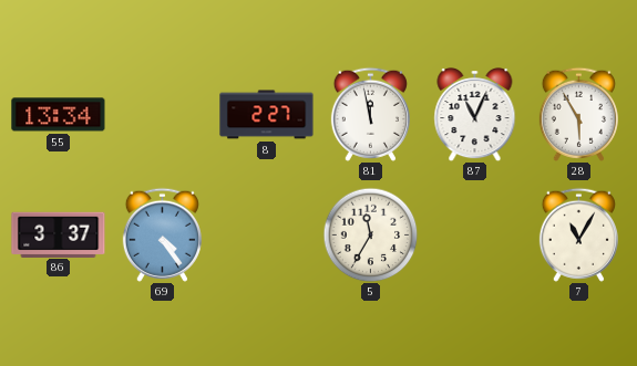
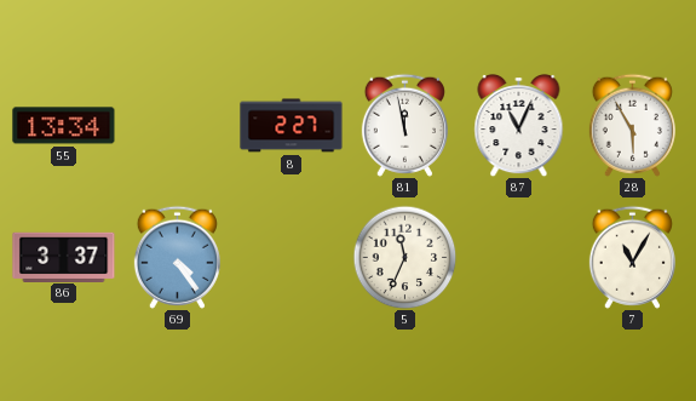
5: 11:35 -> 11:34
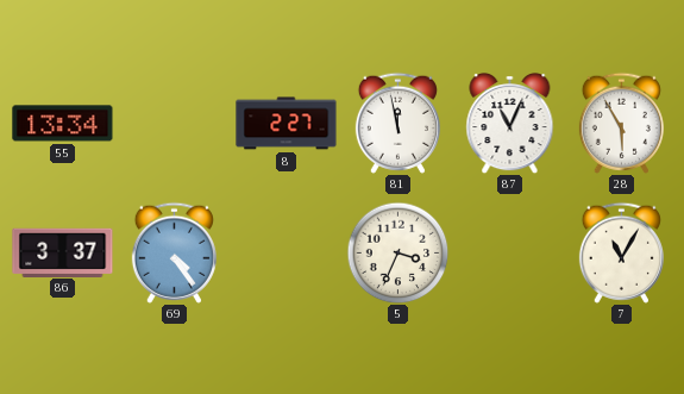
5: 11:34 -> 3:34
